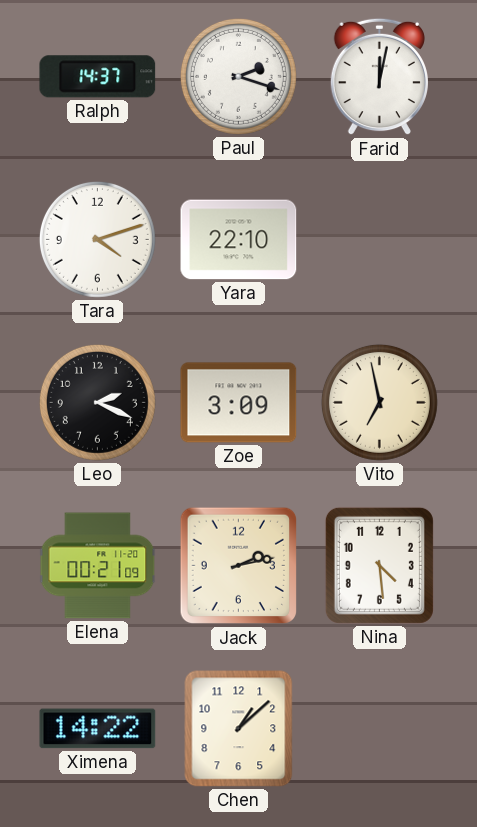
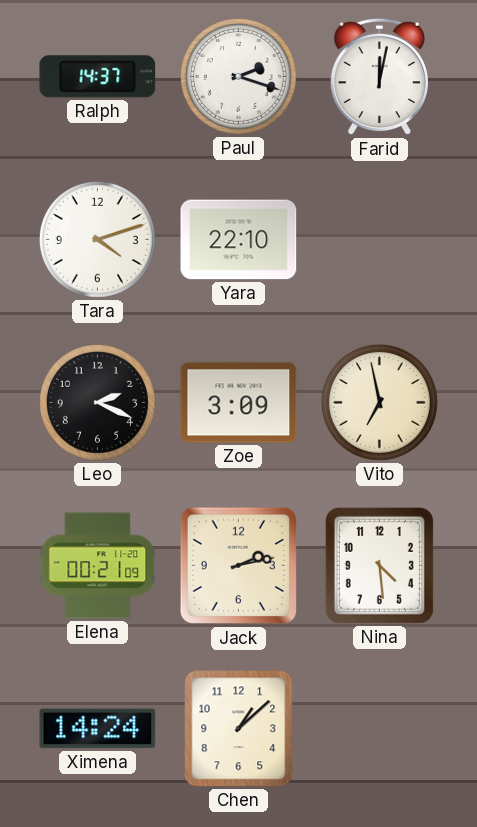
Ximena: 14:22 -> 14:24
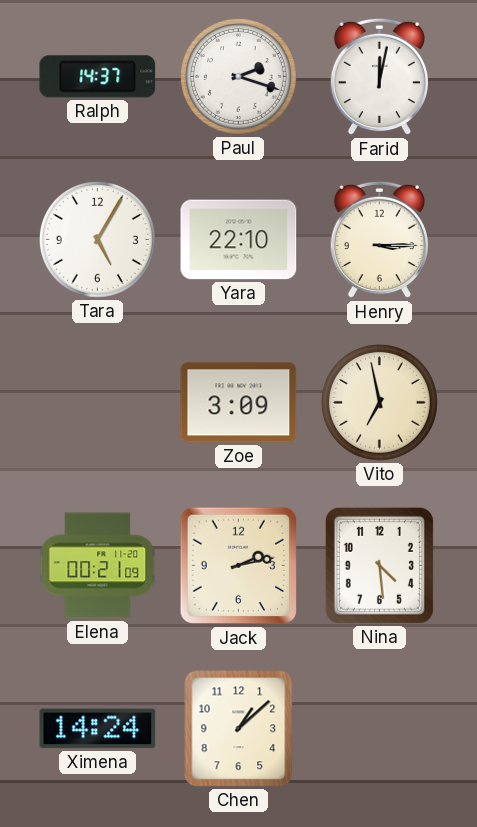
Tara: 4:12 -> 5:05
Henry: none -> 3:15
Leo: 2:19 -> none
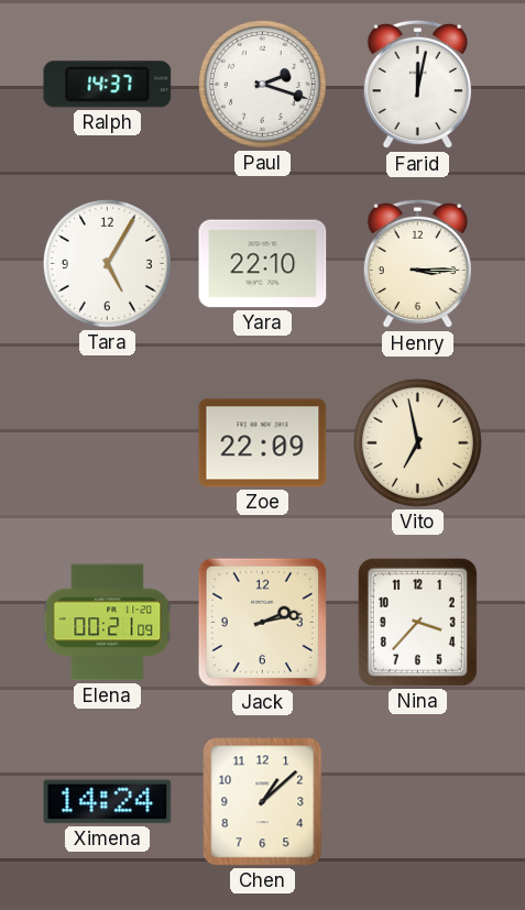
Zoe: 3:09 -> 22:09
Nina: 4:29 -> 3:37
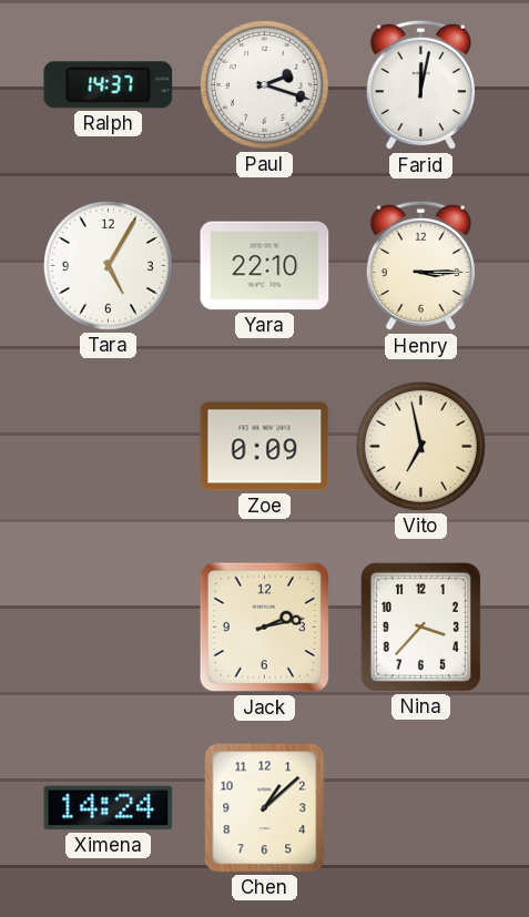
Zoe: 22:09 -> 0:09
Elena: 00:21 -> none
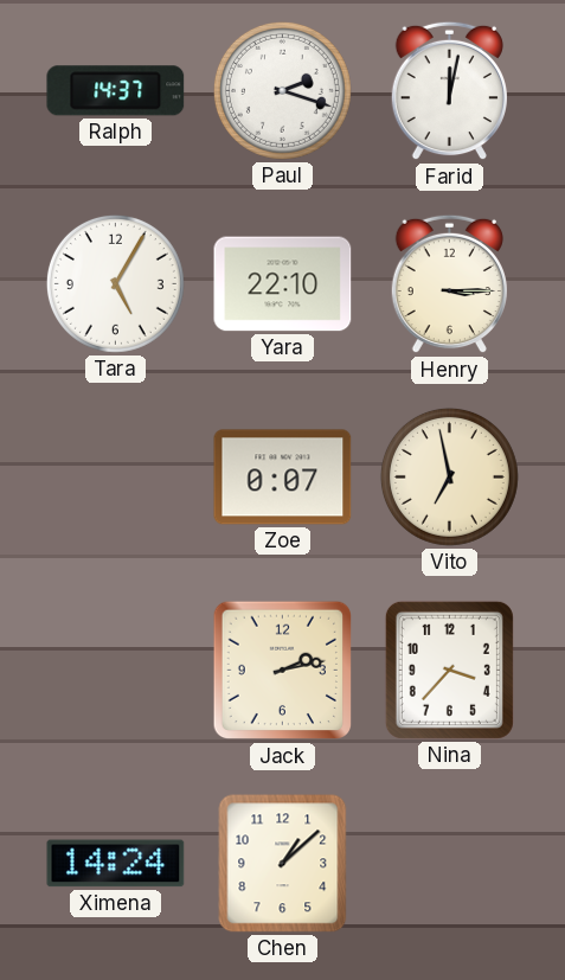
Zoe: 0:09 -> 0:07
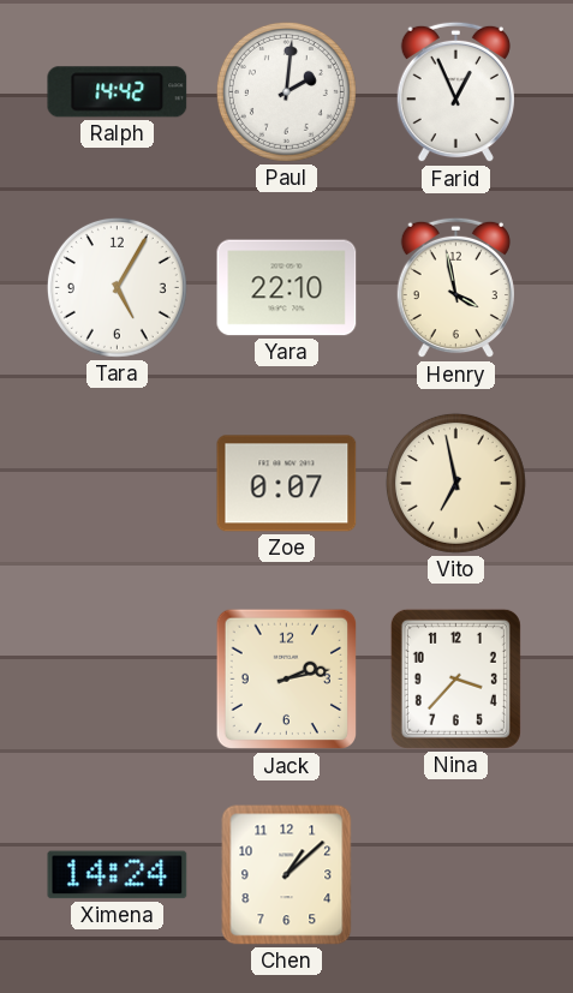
Ralph: 14:37 -> 14:42
Paul: 2:18 -> 2:01
Farid: 12:02 -> 12:56
Henry: 3:15 -> 3:58
